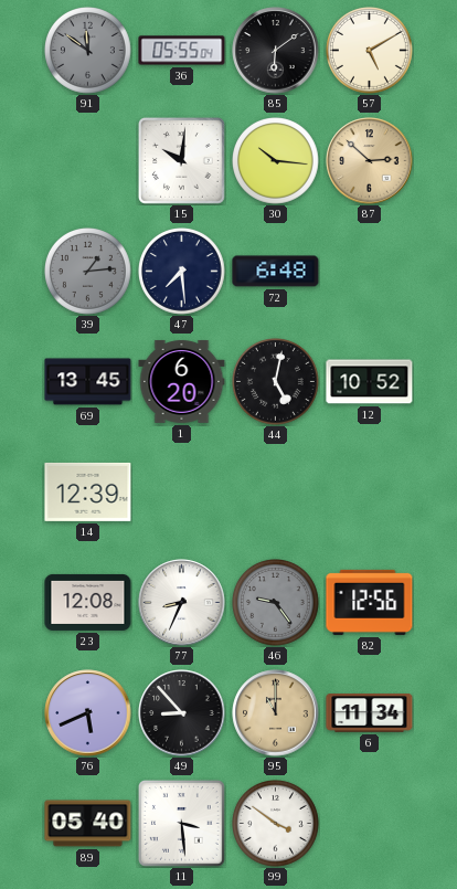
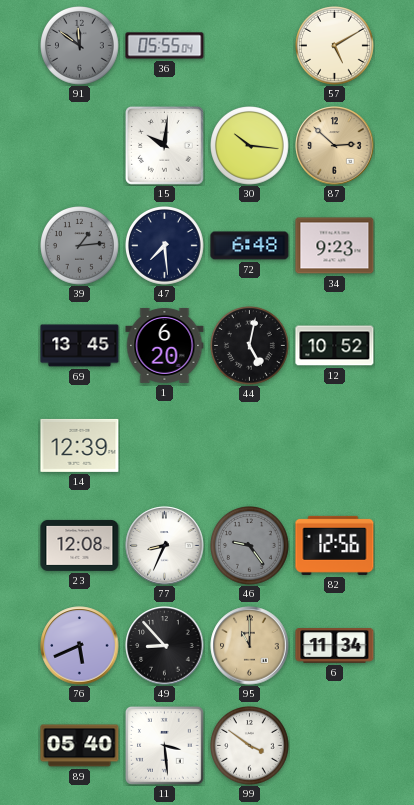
85: 6:09 -> none
34: none -> 9:23
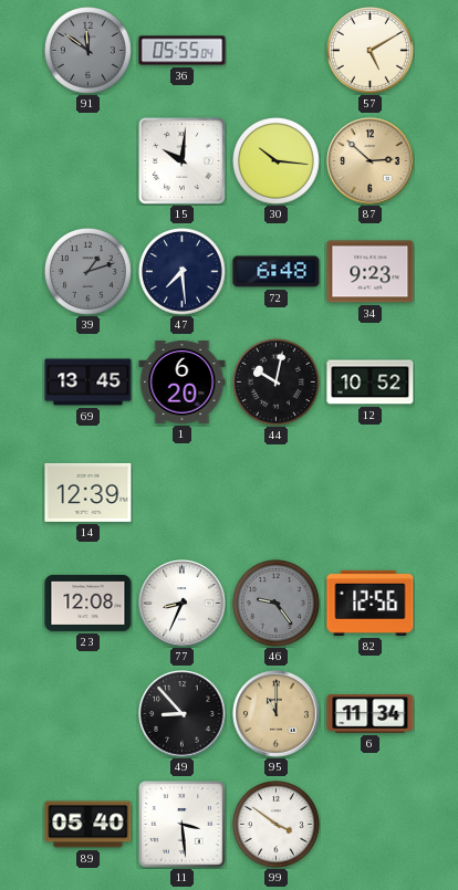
39: 1:14 -> 1:12
44: 5:02 -> 10:02
76: 5:41 -> none
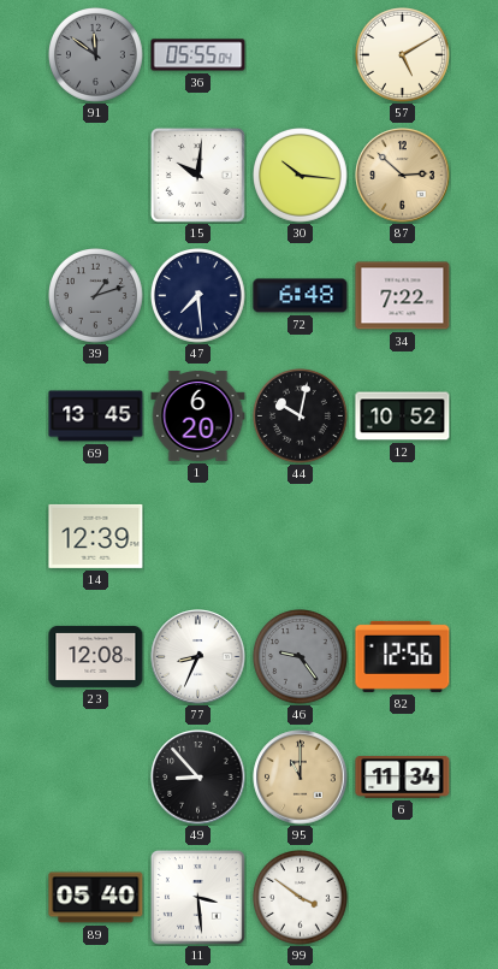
34: 9:23 -> 7:22
